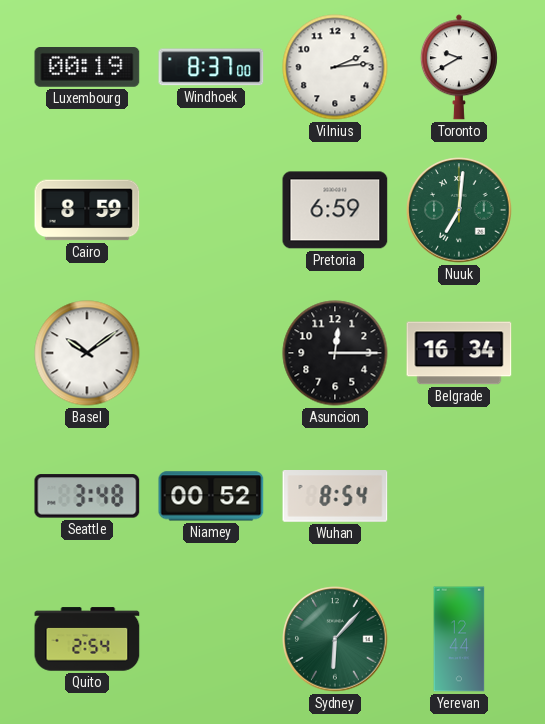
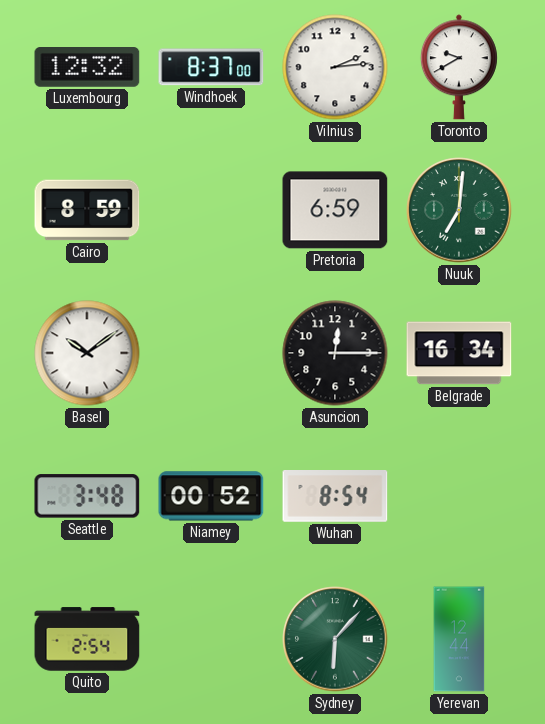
Luxembourg: 00:19 -> 12:32
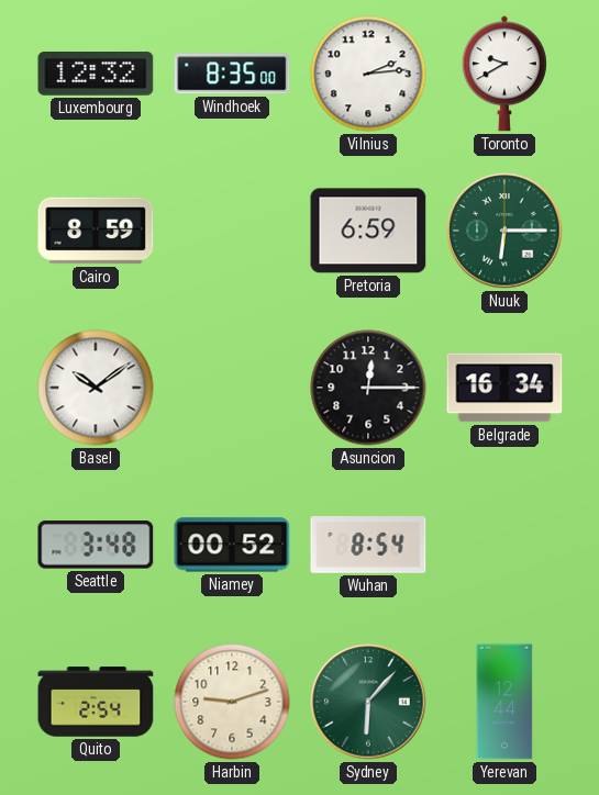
Windhoek: 8:37 -> 8:35
Nuuk: 7:01 -> 6:15
Harbin: none -> 9:12
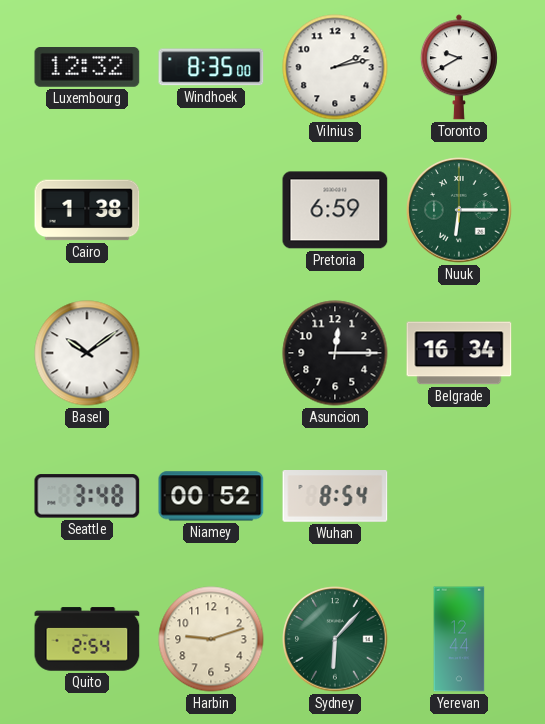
Vilnius: 2:14 -> 2:13
Cairo: 8:59 -> 1:38
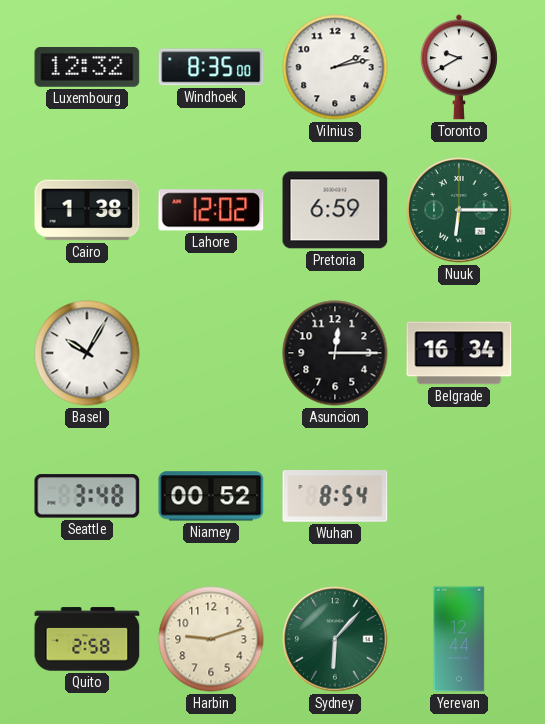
Lahore: none -> 12:02
Basel: 10:09 -> 10:05
Quito: 2:54 -> 2:58
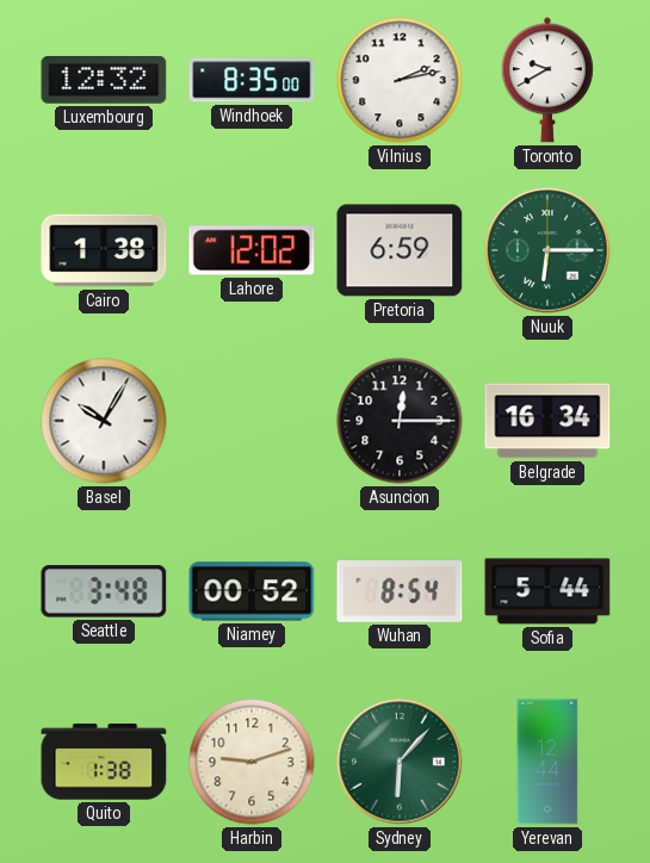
Sofia: none -> 5:44
Quito: 2:58 -> 1:38
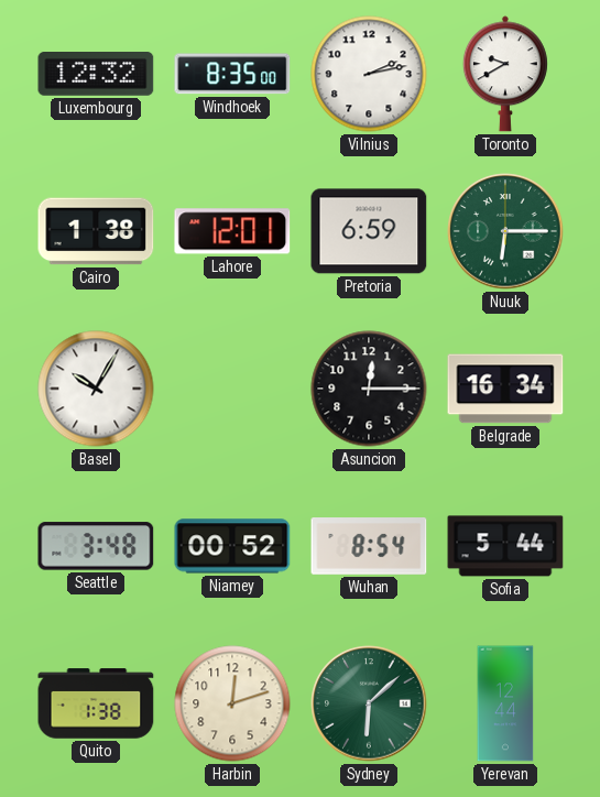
Lahore: 12:02 -> 12:01
Harbin: 9:12 -> 12:12
Sydney: 6:07 -> 6:08
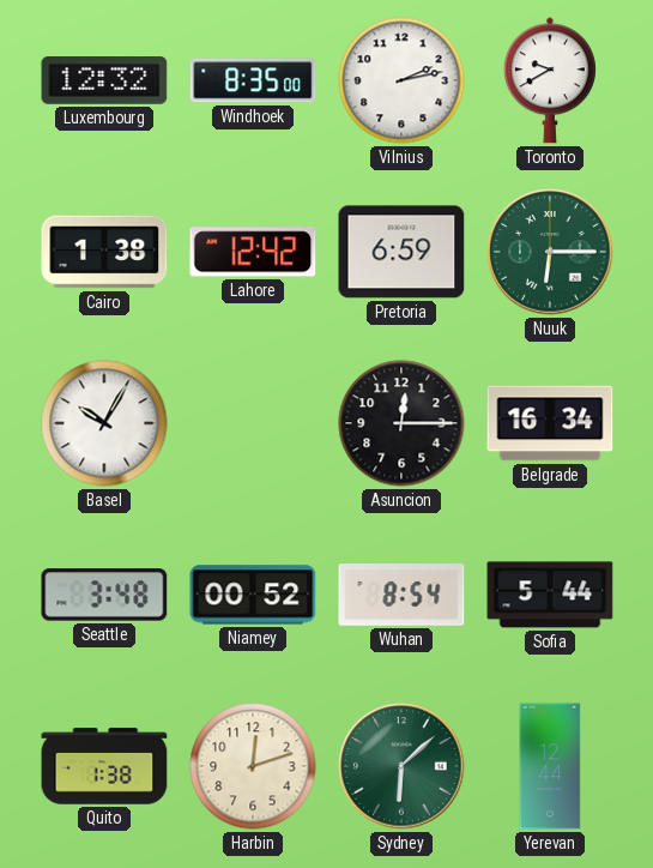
Lahore: 12:01 -> 12:42
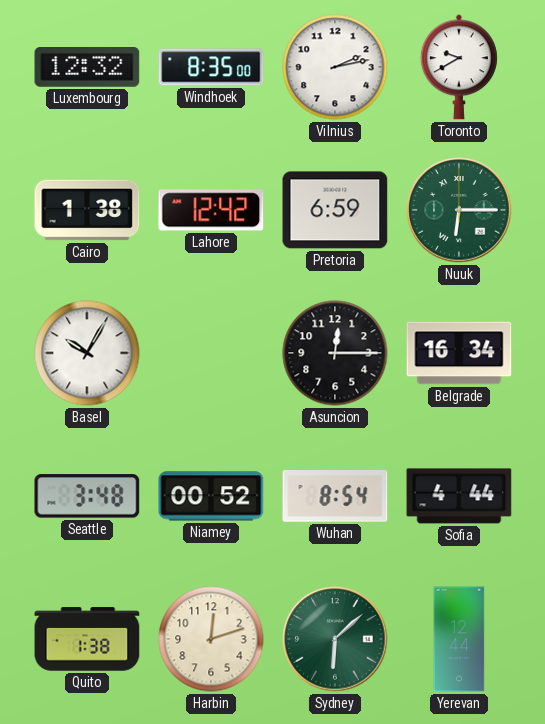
Sofia: 5:44 -> 4:44
